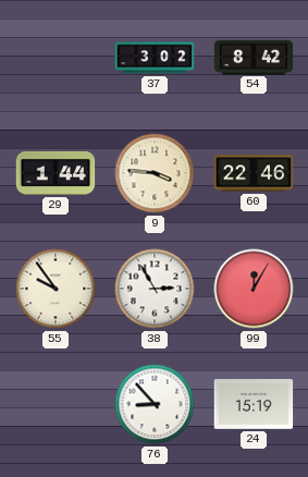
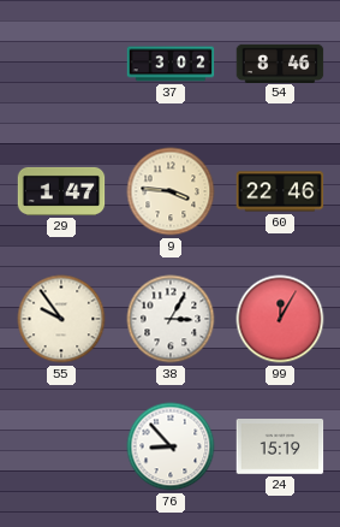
54: 8:42 -> 8:46
29: 1:44 -> 1:47
38: 2:55 -> 3:05
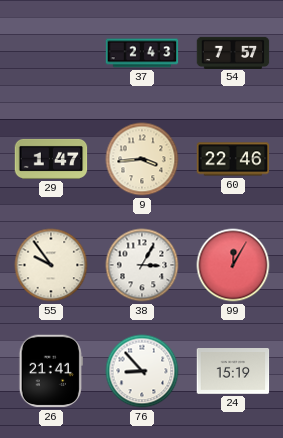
37: 3:02 -> 2:43
54: 8:46 -> 7:57
9: 3:46 -> 3:44
26: none -> 21:41
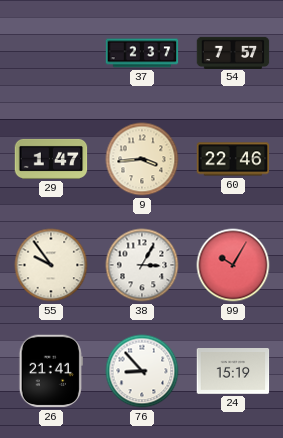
37: 2:43 -> 2:37
99: 12:05 -> 10:05
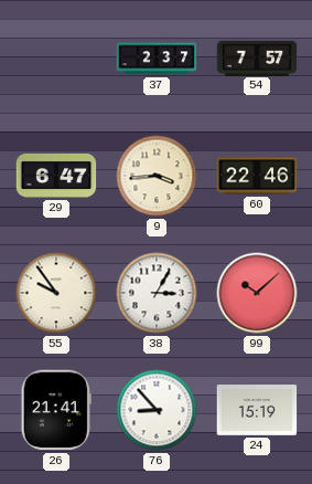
29: 1:47 -> 6:47
99: 10:05 -> 10:08
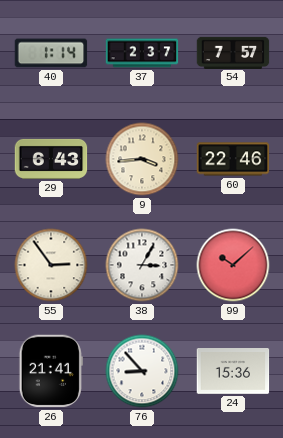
40: none -> 1:14
29: 6:47 -> 6:43
55: 9:54 -> 2:54
24: 15:19 -> 15:36
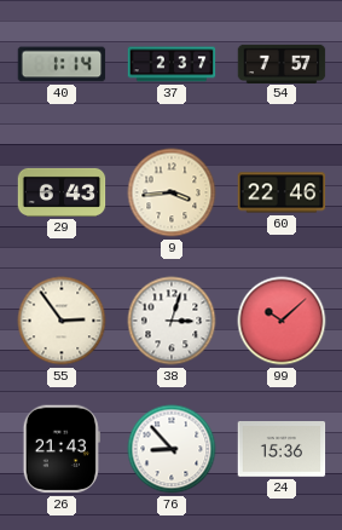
38: 3:05 -> 3:03
26: 21:41 -> 21:43
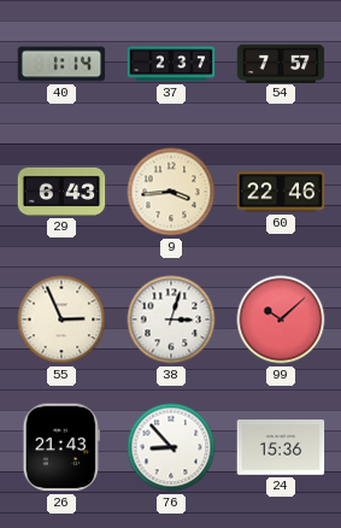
55: 2:54 -> 2:56
